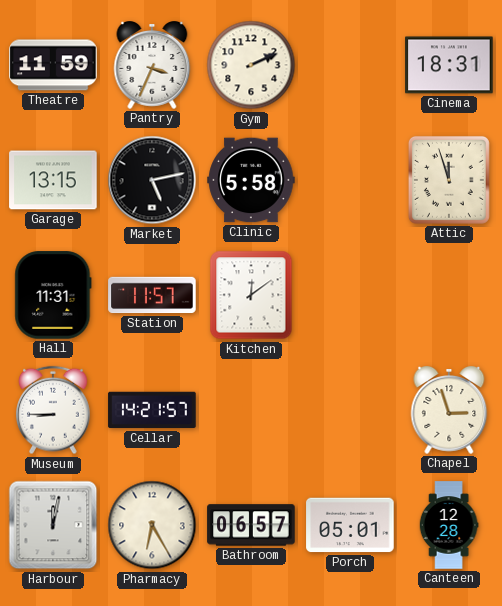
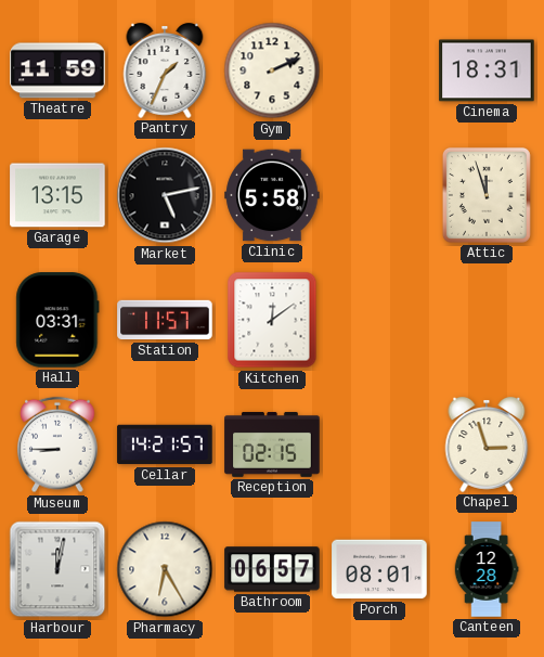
Pantry: 3:34 -> 1:34
Hall: 11:31 -> 03:31
Reception: none -> 02:15
Porch: 05:01 -> 08:01
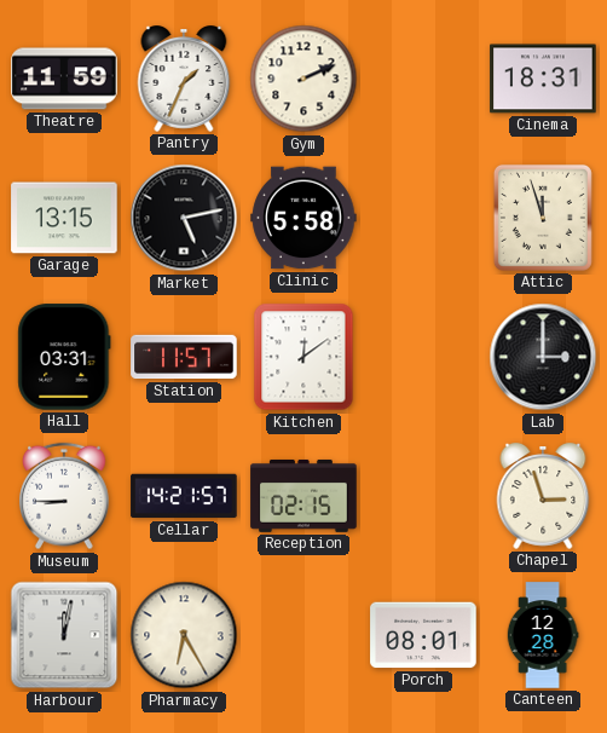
Lab: none -> 3:00
Bathroom: 06:57 -> none
